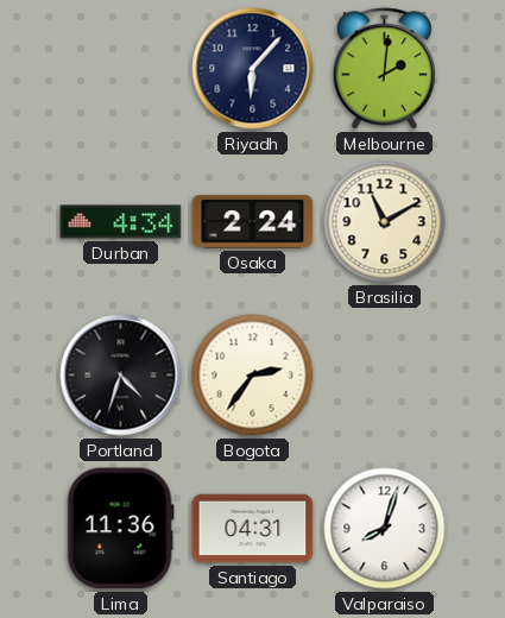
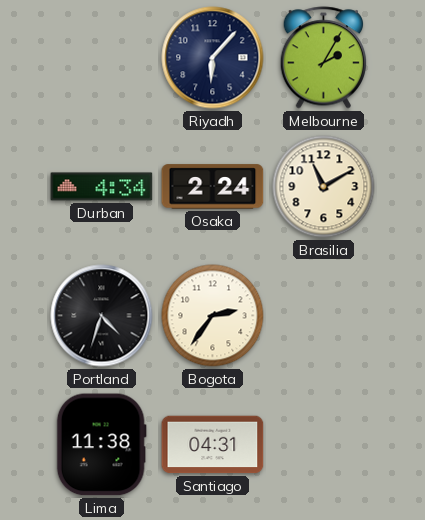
Melbourne: 2:01 -> 2:05
Lima: 11:36 -> 11:38
Valparaiso: 8:03 -> none
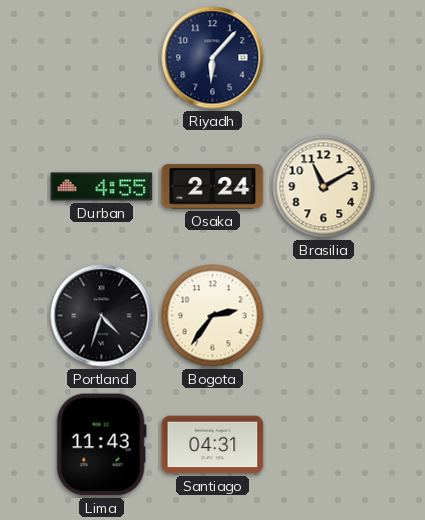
Melbourne: 2:05 -> none
Durban: 4:34 -> 4:55
Lima: 11:38 -> 11:43
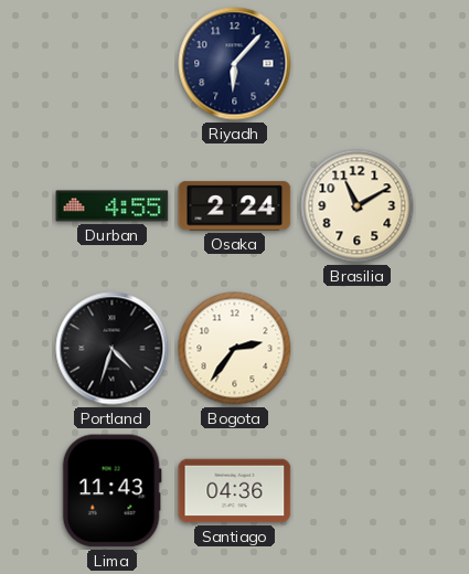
Santiago: 04:31 -> 04:36
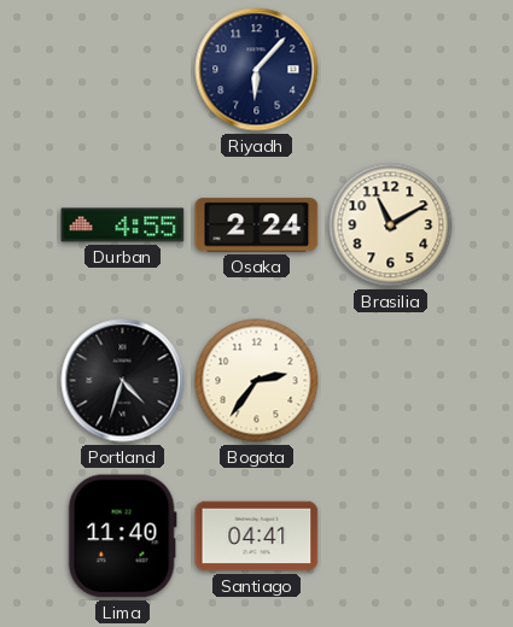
Lima: 11:43 -> 11:40
Santiago: 04:36 -> 04:41
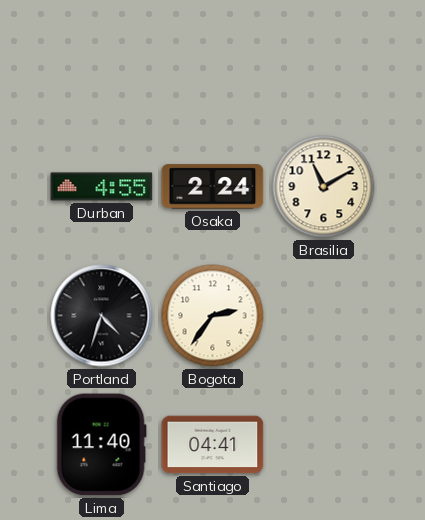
Riyadh: 6:07 -> none
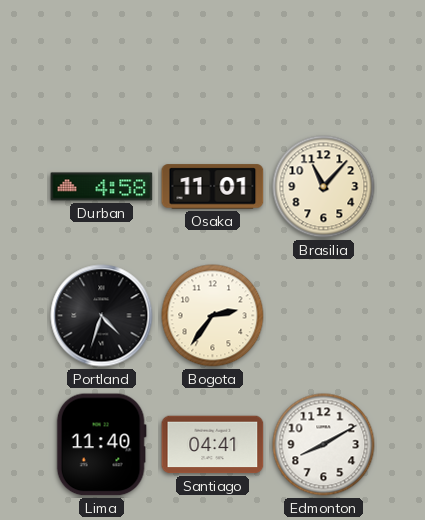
Durban: 4:55 -> 4:58
Osaka: 2:24 -> 11:01
Brasilia: 11:10 -> 11:07
Edmonton: none -> 8:10
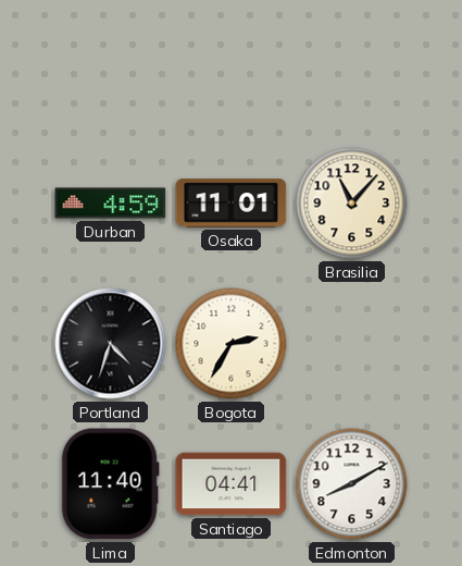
Durban: 4:58 -> 4:59
Bogota: 2:36 -> 2:35
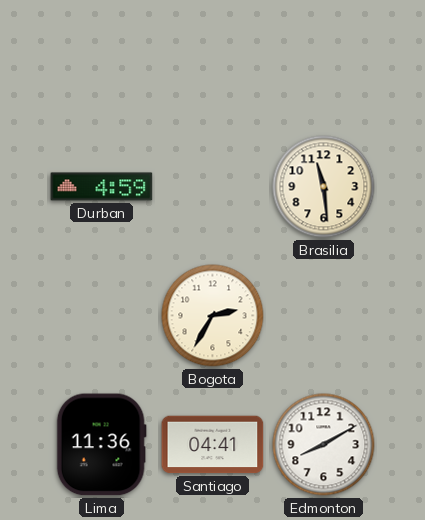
Osaka: 11:01 -> none
Brasilia: 11:07 -> 11:29
Portland: 4:33 -> none
Lima: 11:40 -> 11:36
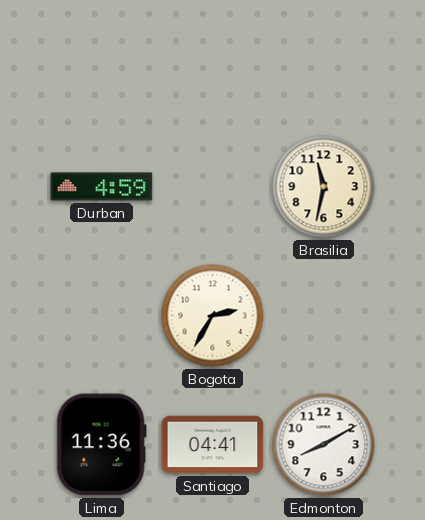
Brasilia: 11:29 -> 11:32
